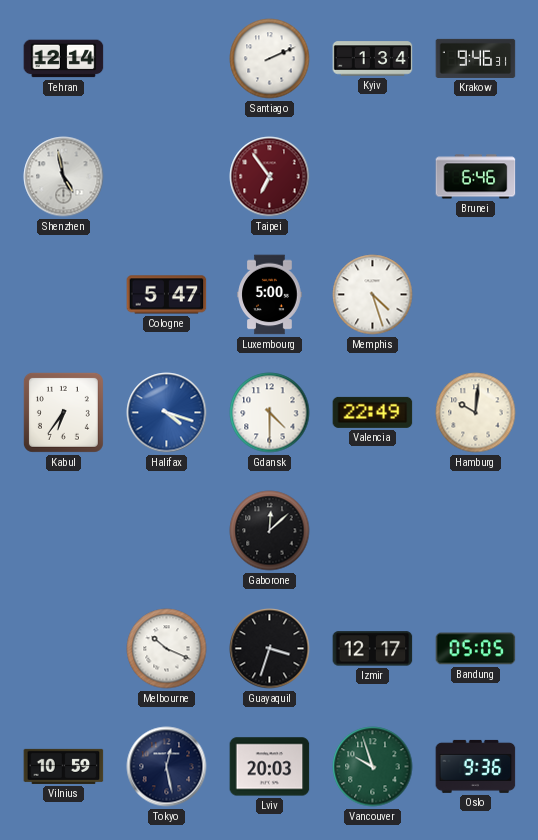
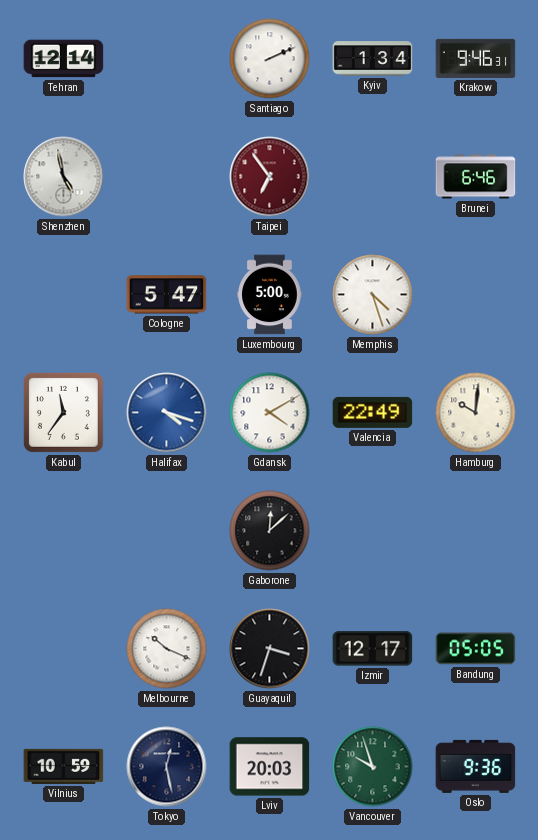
Kabul: 6:36 -> 11:36
Gdansk: 4:30 -> 4:10
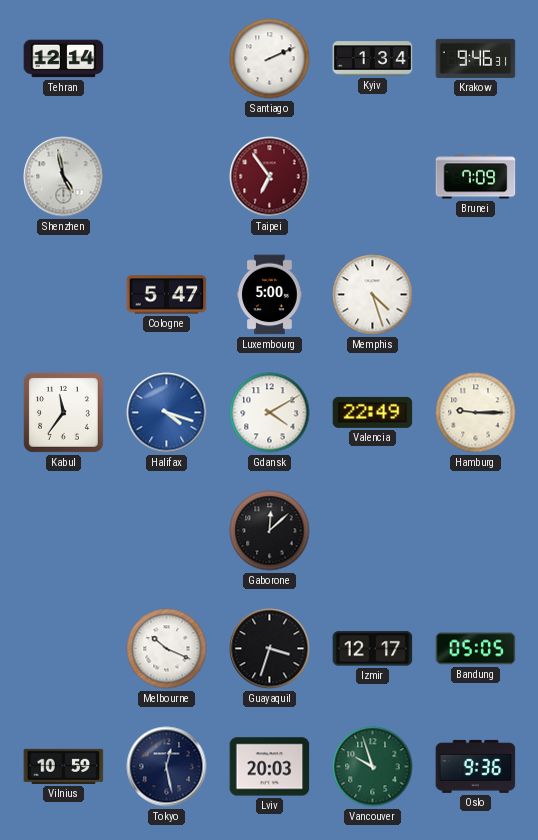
Brunei: 6:46 -> 7:09
Hamburg: 10:01 -> 9:15
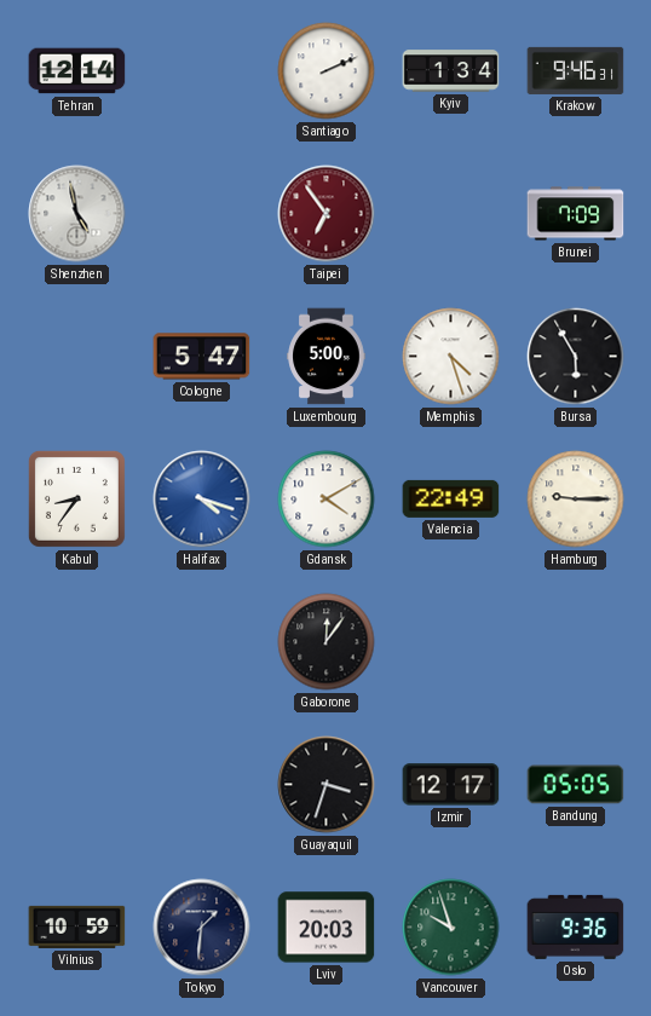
Bursa: none -> 5:55
Kabul: 11:36 -> 8:36
Gaborone: 12:08 -> 12:06
Melbourne: 10:19 -> none
Tokyo: 12:28 -> 1:31
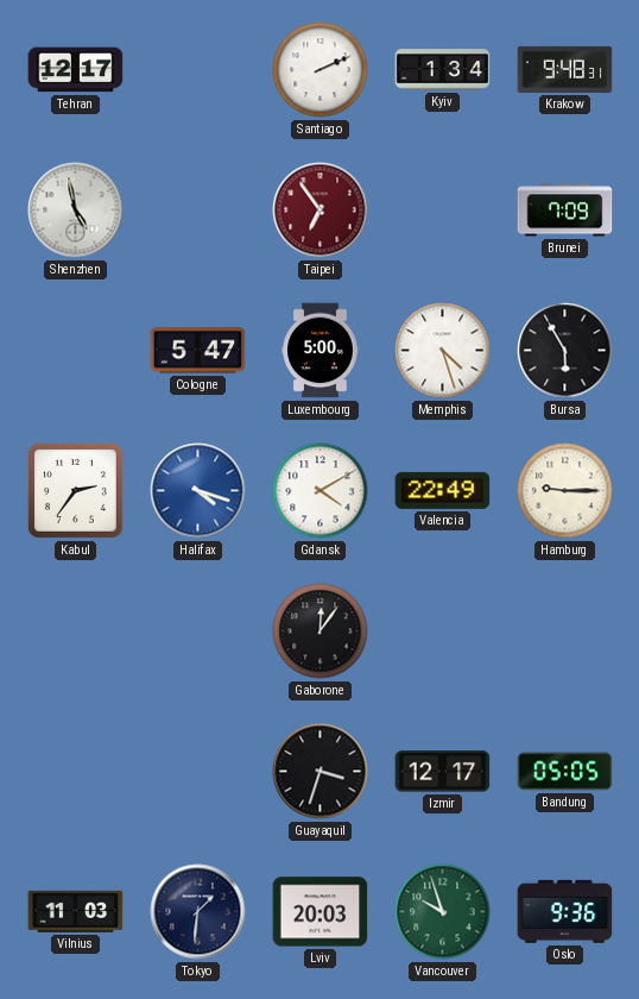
Tehran: 12:14 -> 12:17
Krakow: 9:46 -> 9:48
Kabul: 8:36 -> 2:36
Vilnius: 10:59 -> 11:03
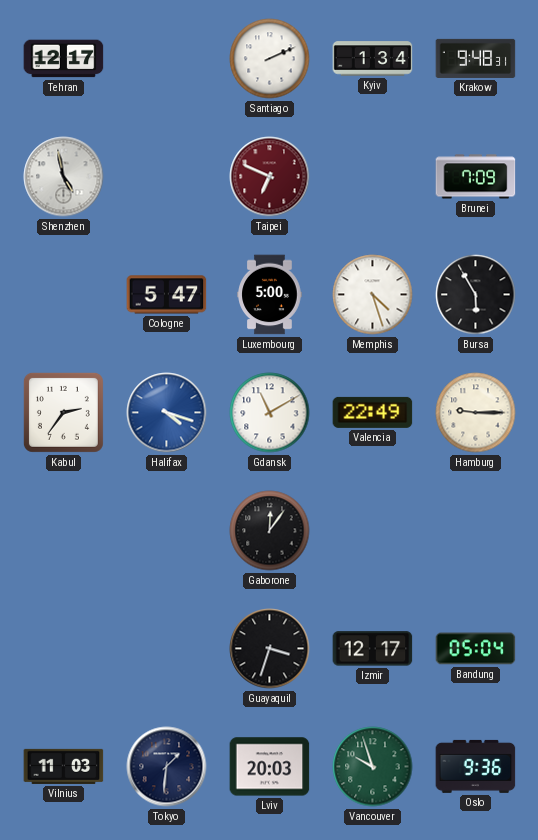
Taipei: 6:54 -> 6:49
Gdansk: 4:10 -> 11:10
Bandung: 05:05 -> 05:04
